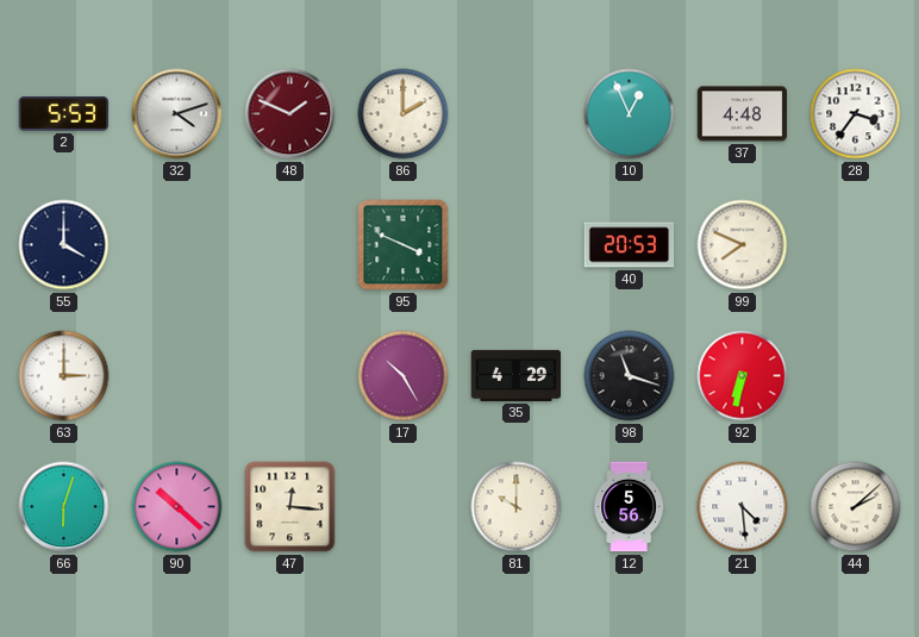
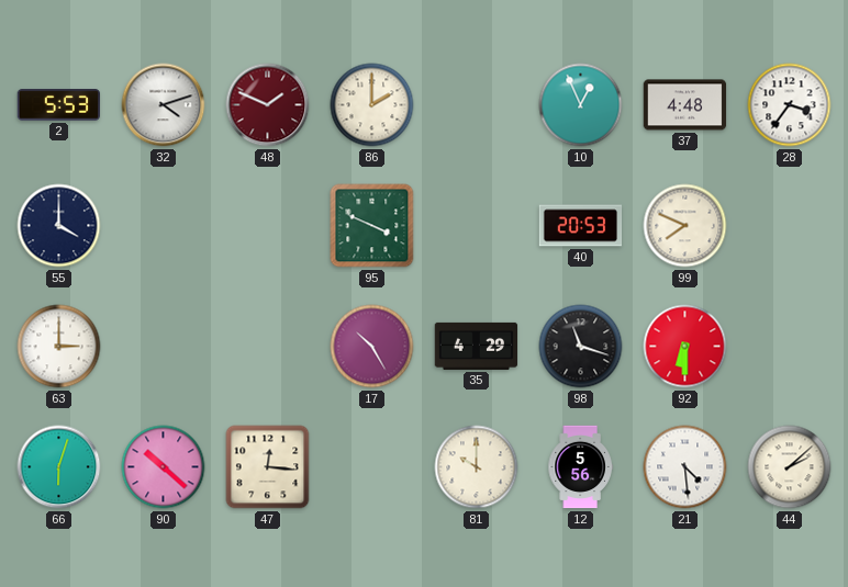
92: 6:32 -> 6:30
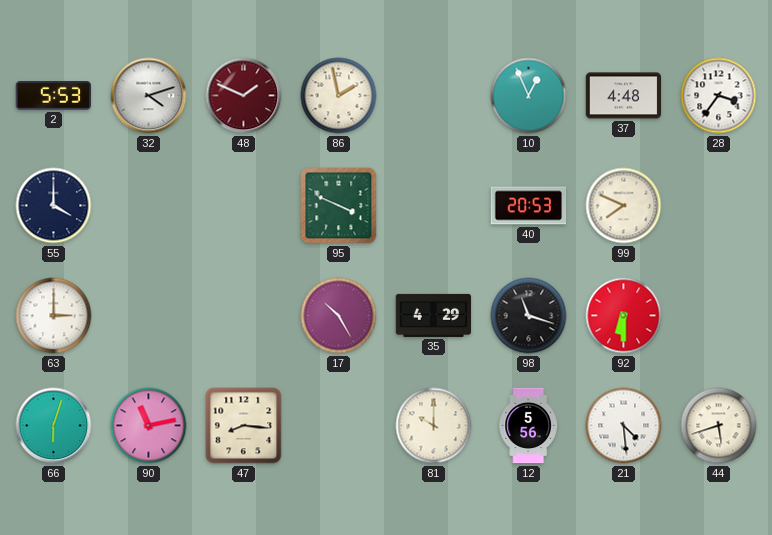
86: 2:00 -> 1:58
90: 10:22 -> 11:13
47: 12:16 -> 8:16
44: 2:08 -> 5:42
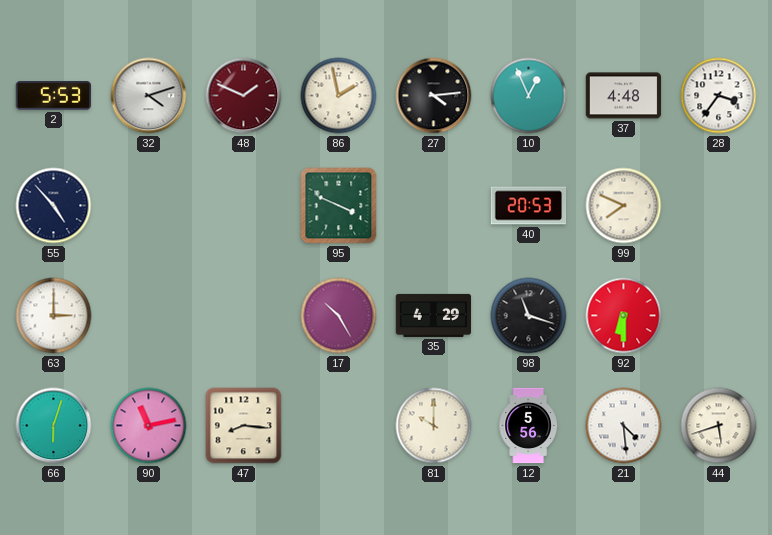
27: none -> 4:14
55: 4:00 -> 4:53
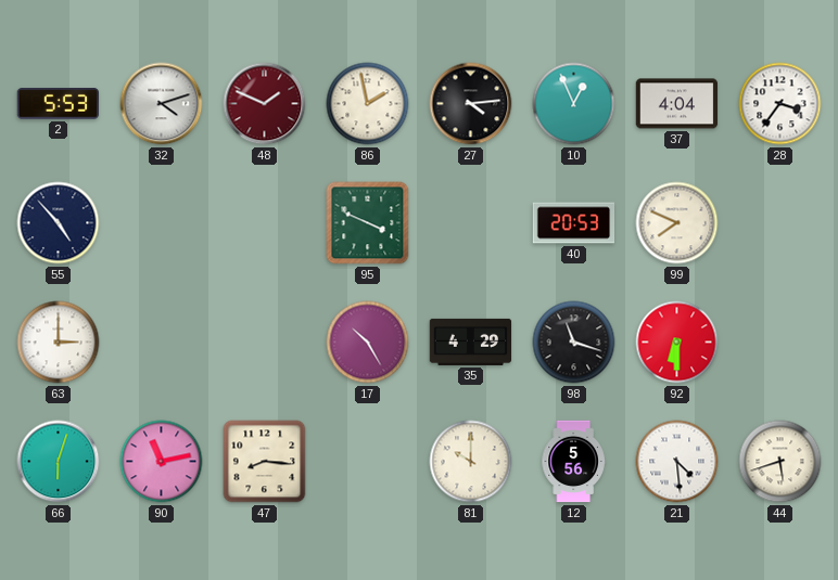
37: 4:48 -> 4:04
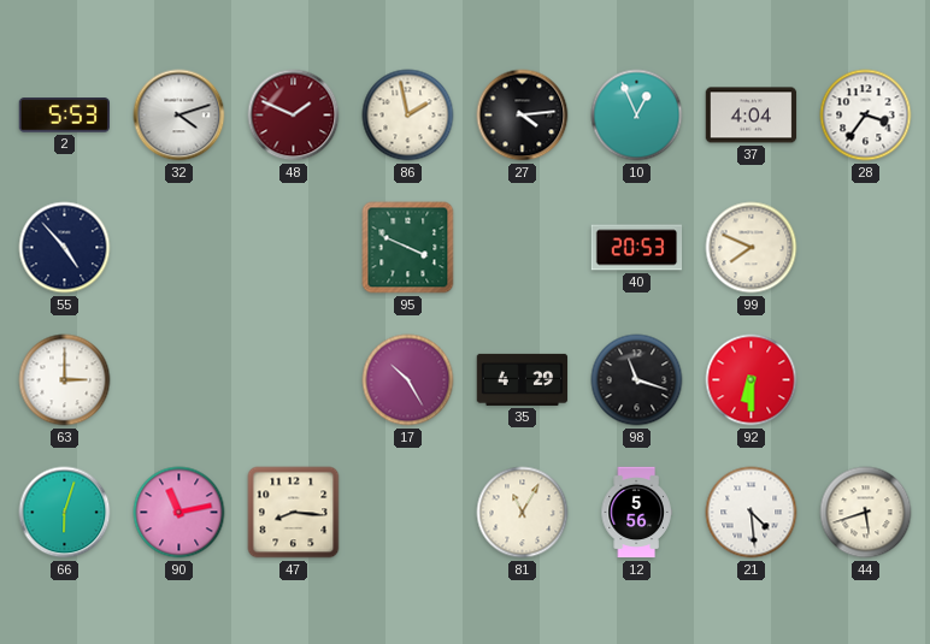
81: 10:00 -> 11:05
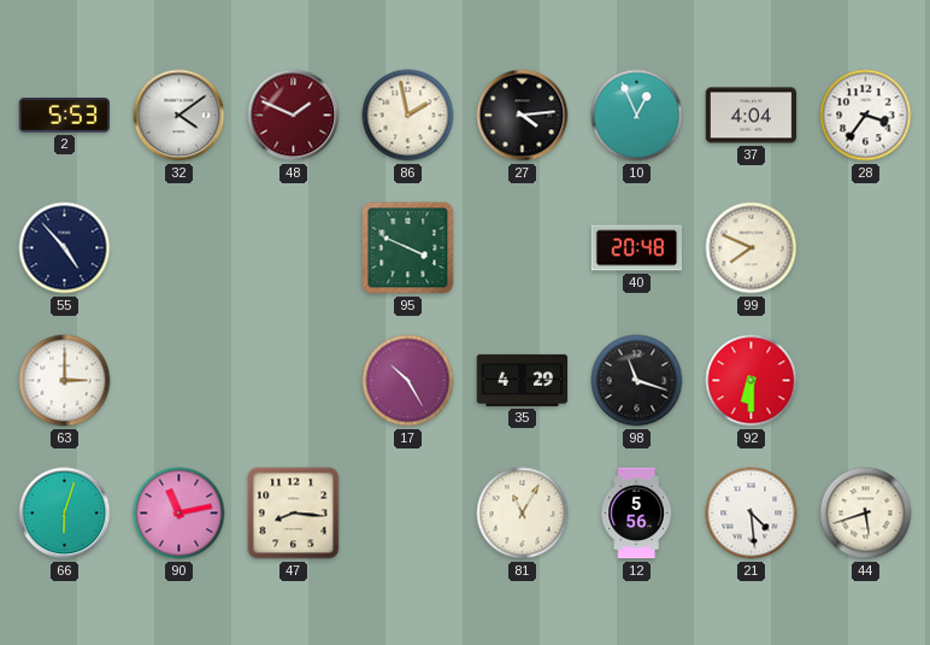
32: 4:12 -> 4:09
40: 20:53 -> 20:48
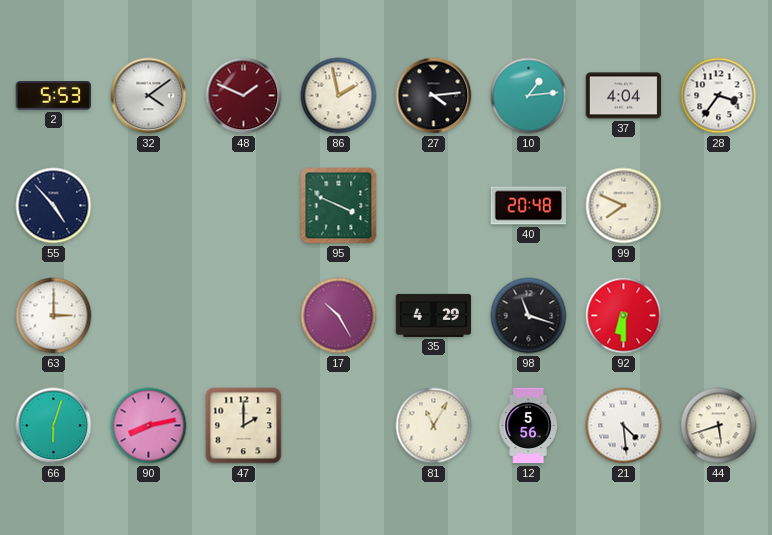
10: 12:56 -> 1:14
90: 11:13 -> 8:13
47: 8:16 -> 2:00
